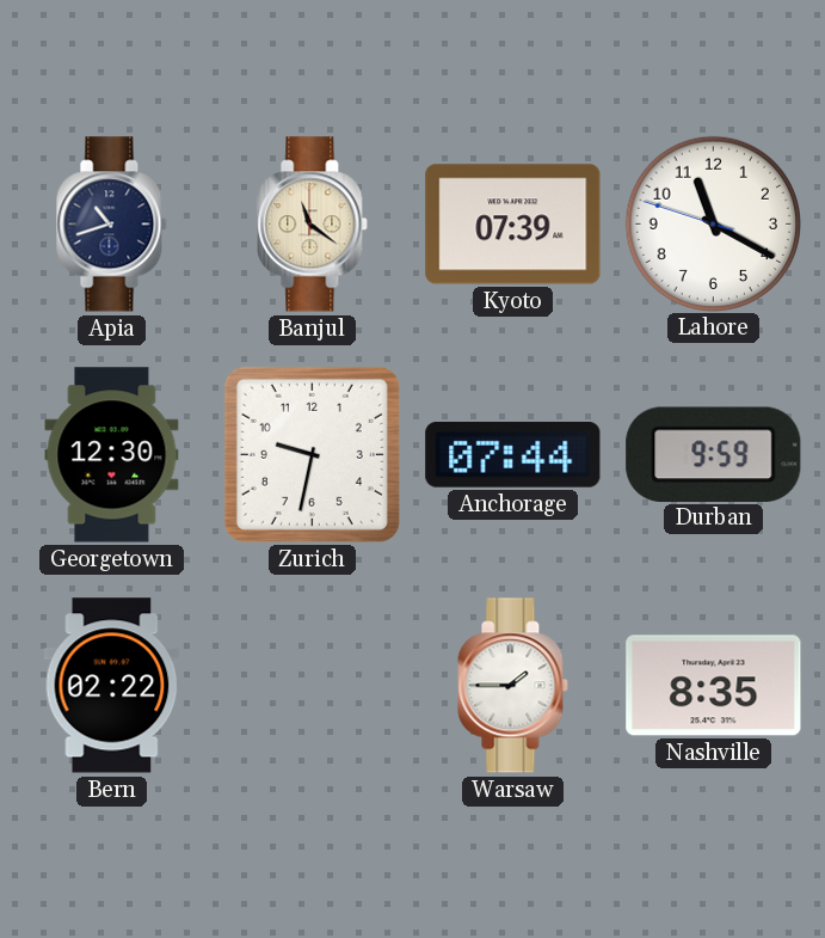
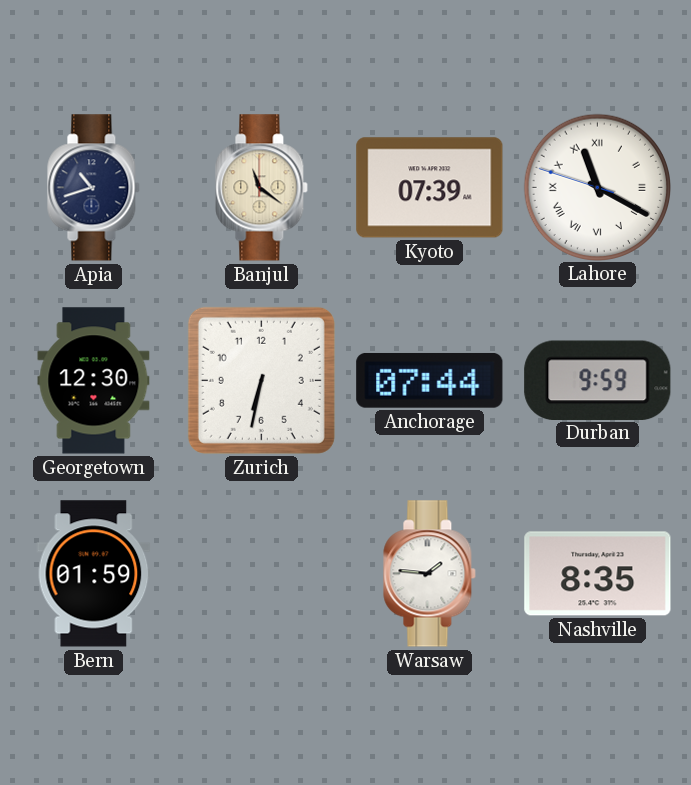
Lahore numerals: Arabic -> Roman
Zurich: 9:32 -> 6:32
Bern: 02:22 -> 01:59
Warsaw: 1:45 -> 1:46
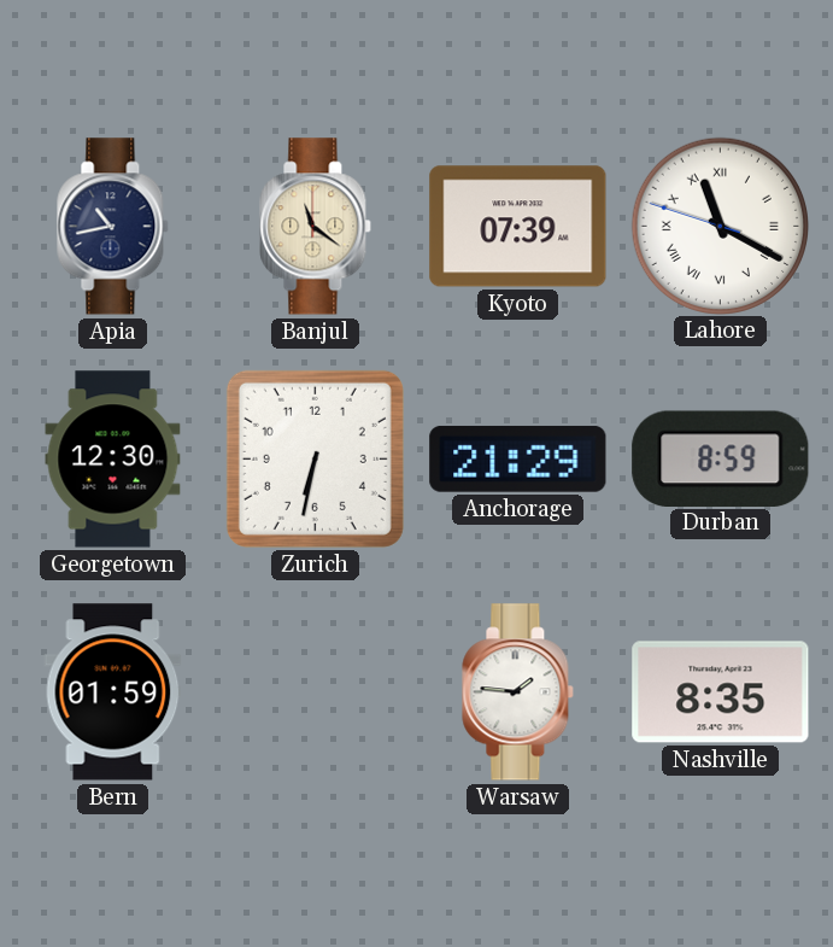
Apia: 10:42 -> 10:43
Anchorage: 07:44 -> 21:29
Durban: 9:59 -> 8:59
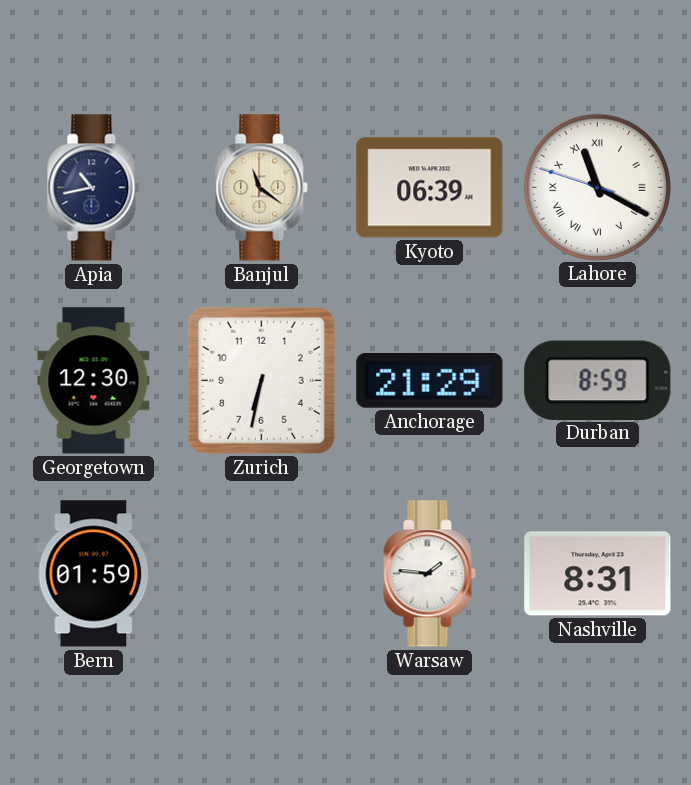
Kyoto: 07:39 -> 06:39
Nashville: 8:35 -> 8:31
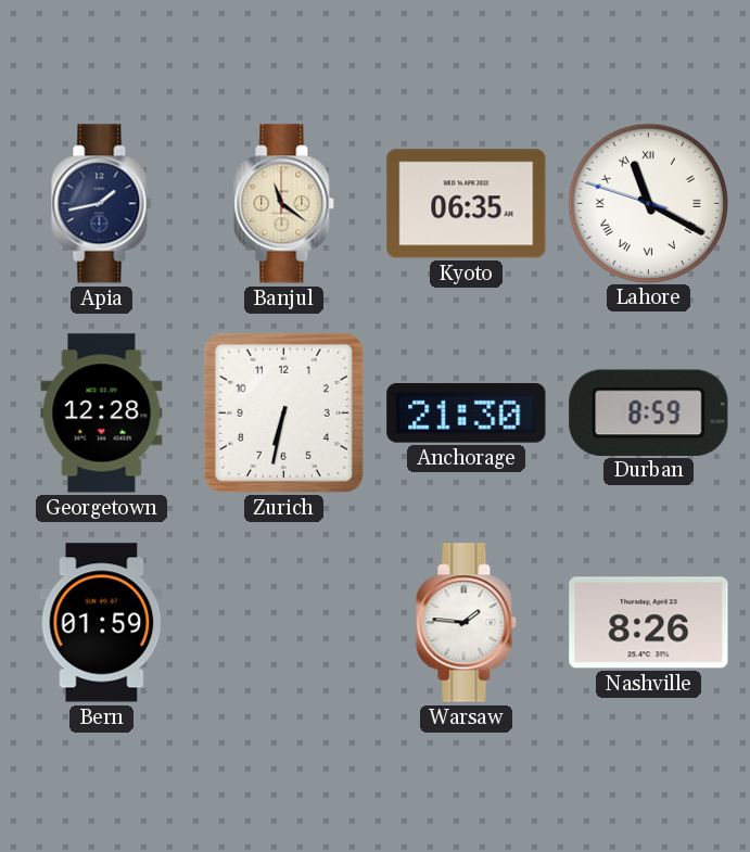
Apia: 10:43 -> 1:43
Kyoto: 06:39 -> 06:35
Georgetown: 12:30 -> 12:28
Anchorage: 21:29 -> 21:30
Nashville: 8:31 -> 8:26
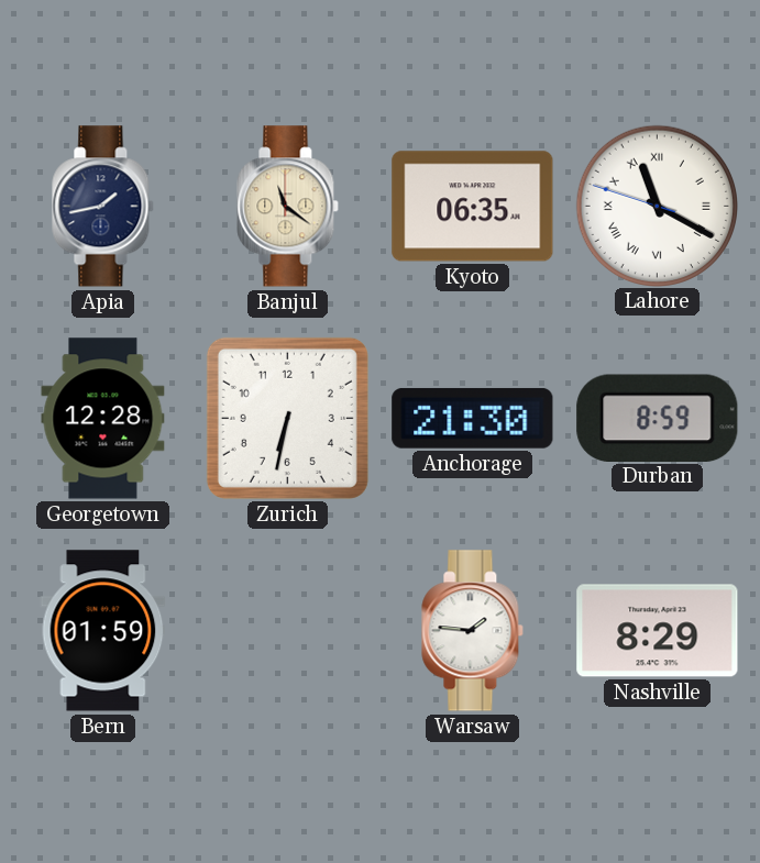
Nashville: 8:26 -> 8:29
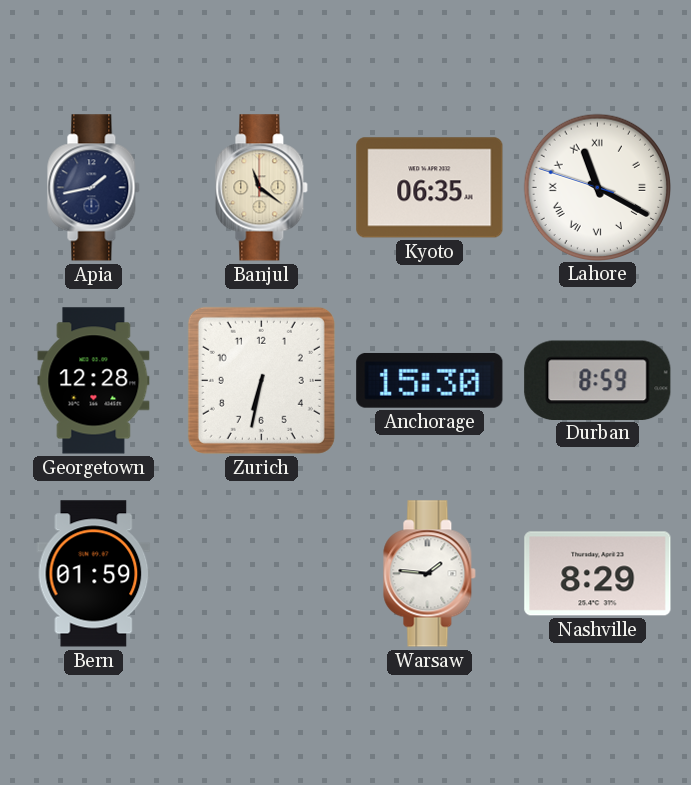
Anchorage: 21:30 -> 15:30
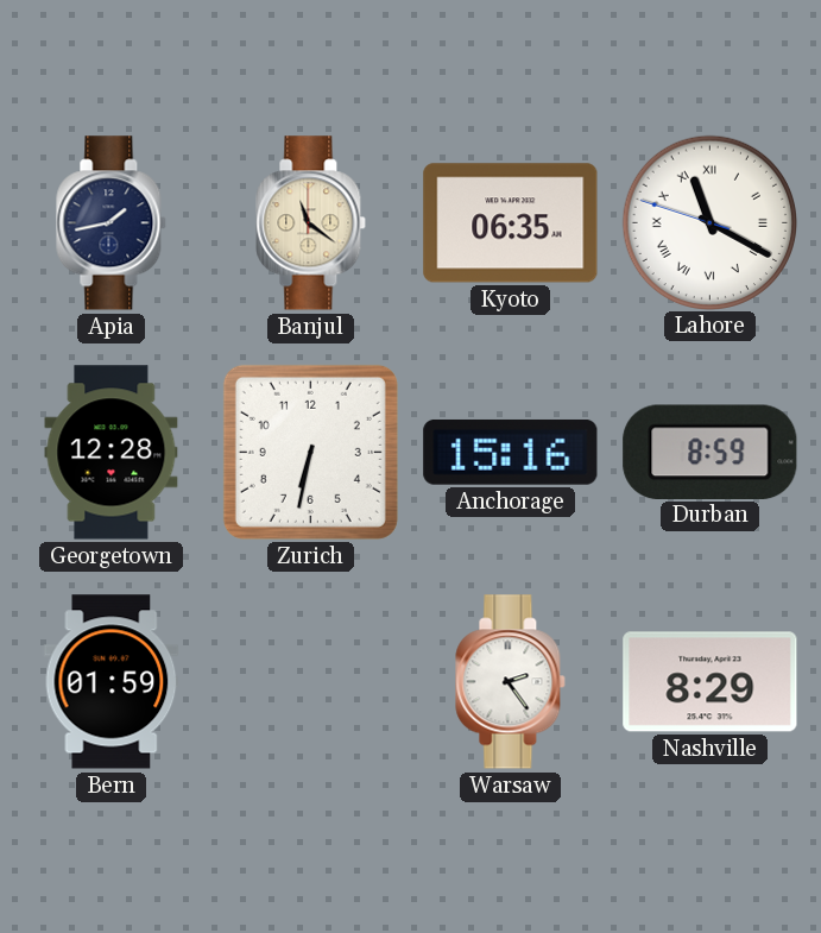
Anchorage: 15:30 -> 15:16
Warsaw: 1:46 -> 2:24
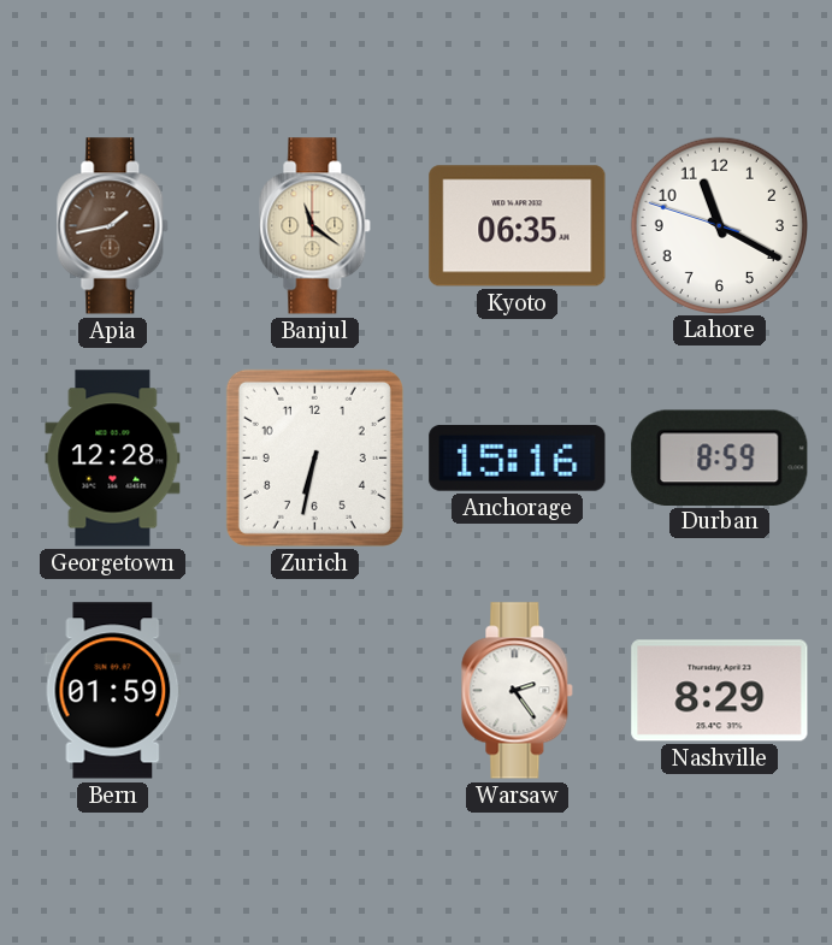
Apia dial: navy -> brown
Lahore numerals: Roman -> Arabic
